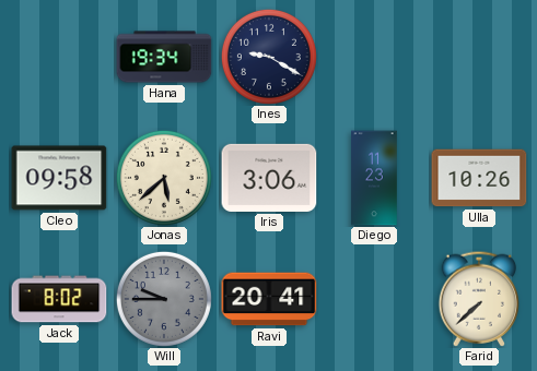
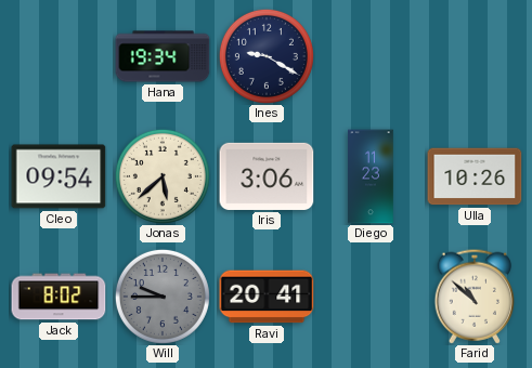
Cleo: 09:58 -> 09:54
Farid: 7:38 -> 10:52
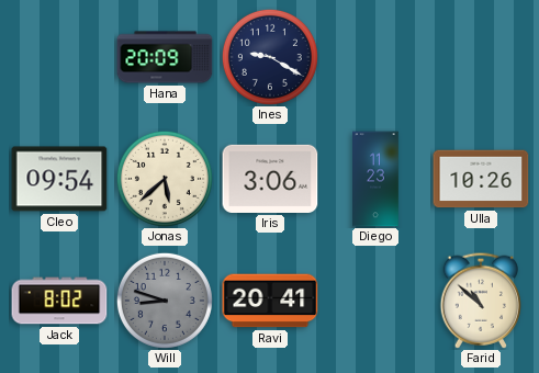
Hana: 19:34 -> 20:09
Will: 9:45 -> 8:48
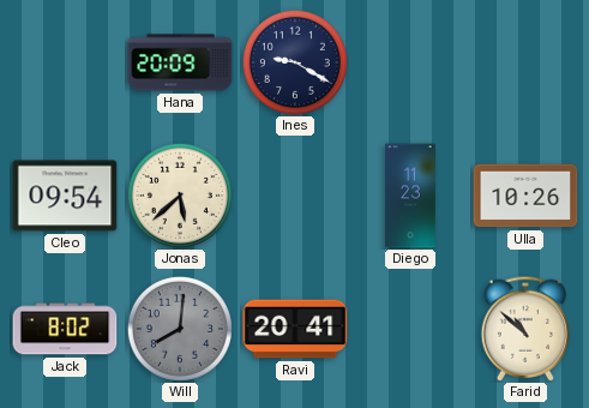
Iris: 3:06 -> none
Will: 8:48 -> 8:01
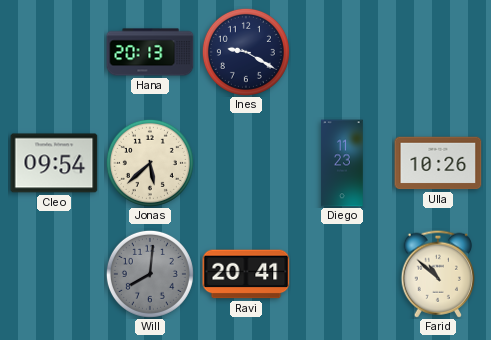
Hana: 20:09 -> 20:13
Jack: 8:02 -> none
